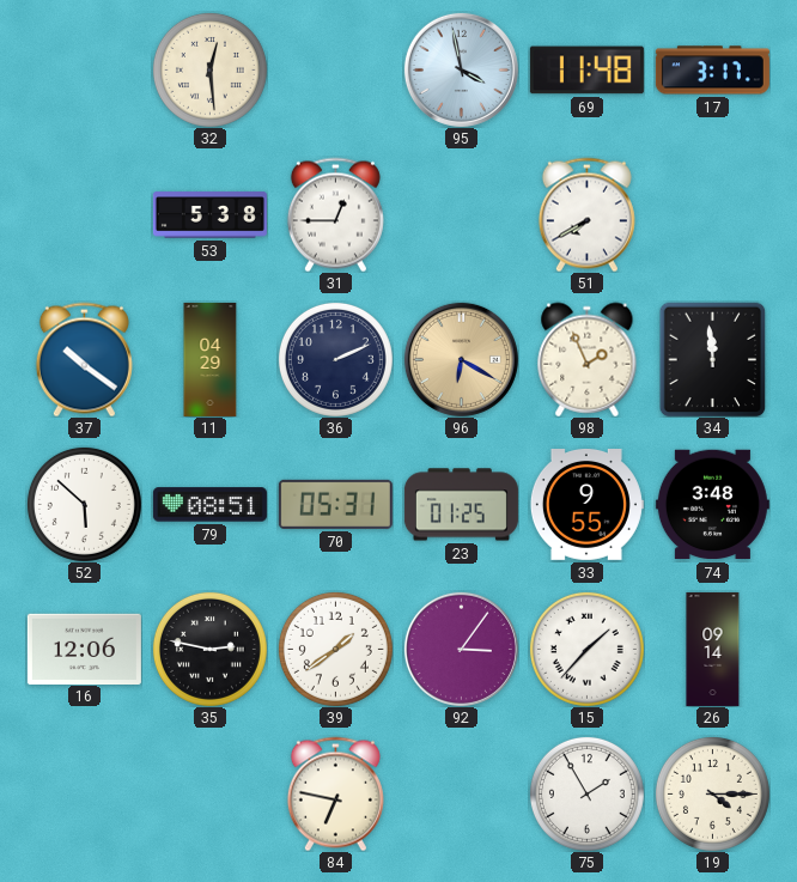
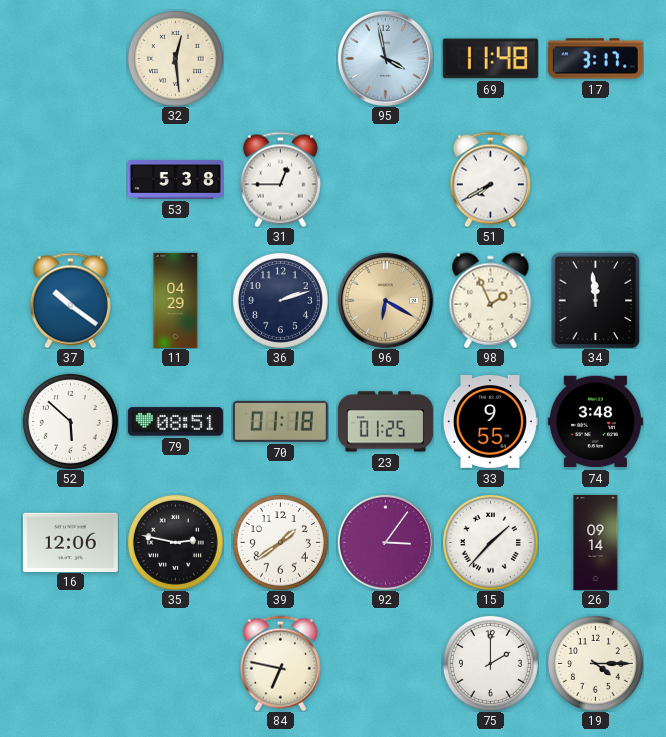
36: 2:11 -> 2:12
70: 05:31 -> 01:18
75: 1:55 -> 2:00
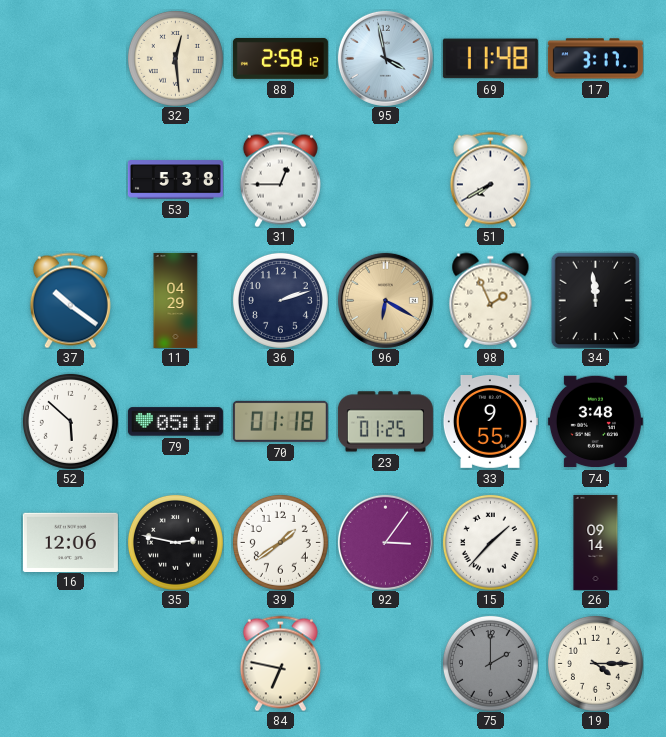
88: none -> 2:58
79: 08:51 -> 05:17
75 dial: white -> grey
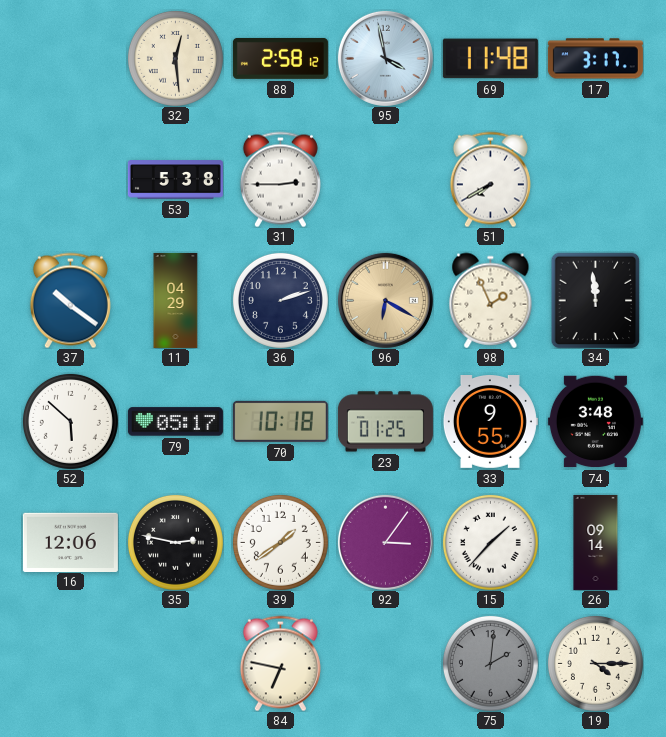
31: 12:45 -> 2:45
70: 01:18 -> 10:18
75: 2:00 -> 2:01
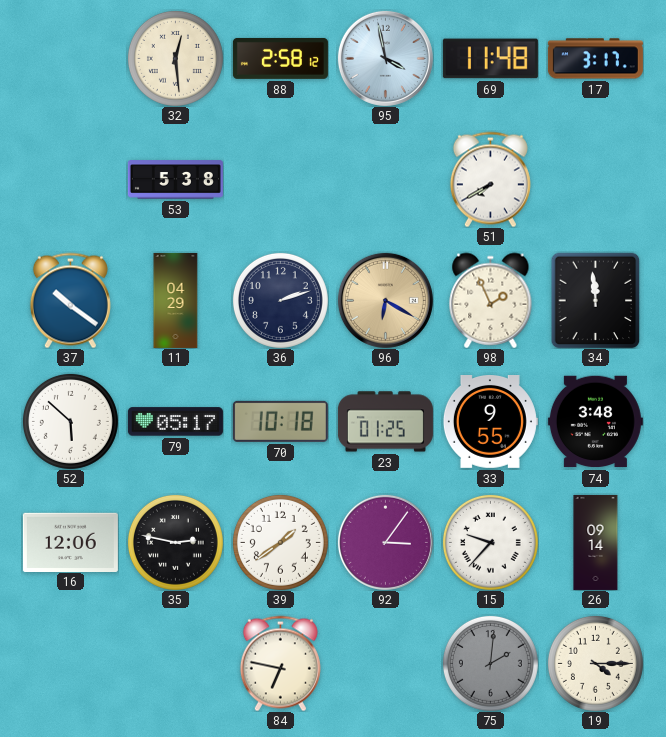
31: 2:45 -> none
15: 1:37 -> 9:37
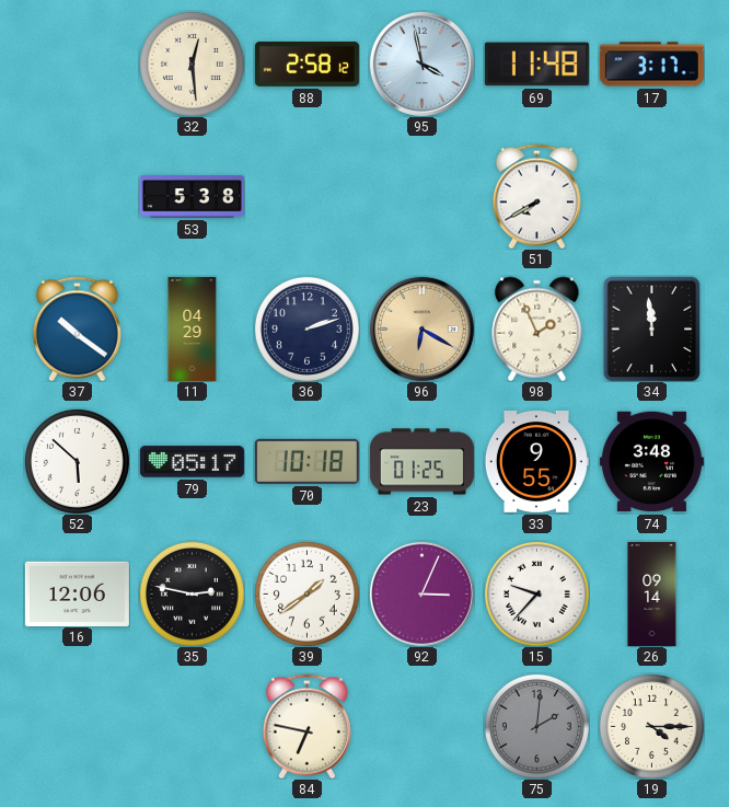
92: 3:06 -> 3:04
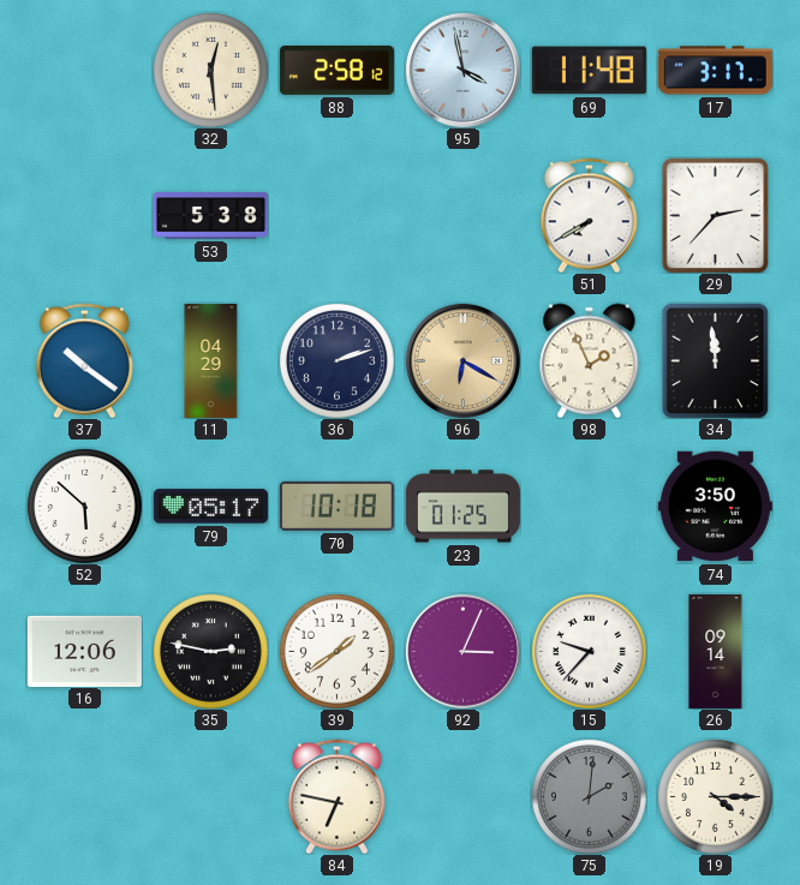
29: none -> 2:37
33: 9:55 -> none
74: 3:48 -> 3:50
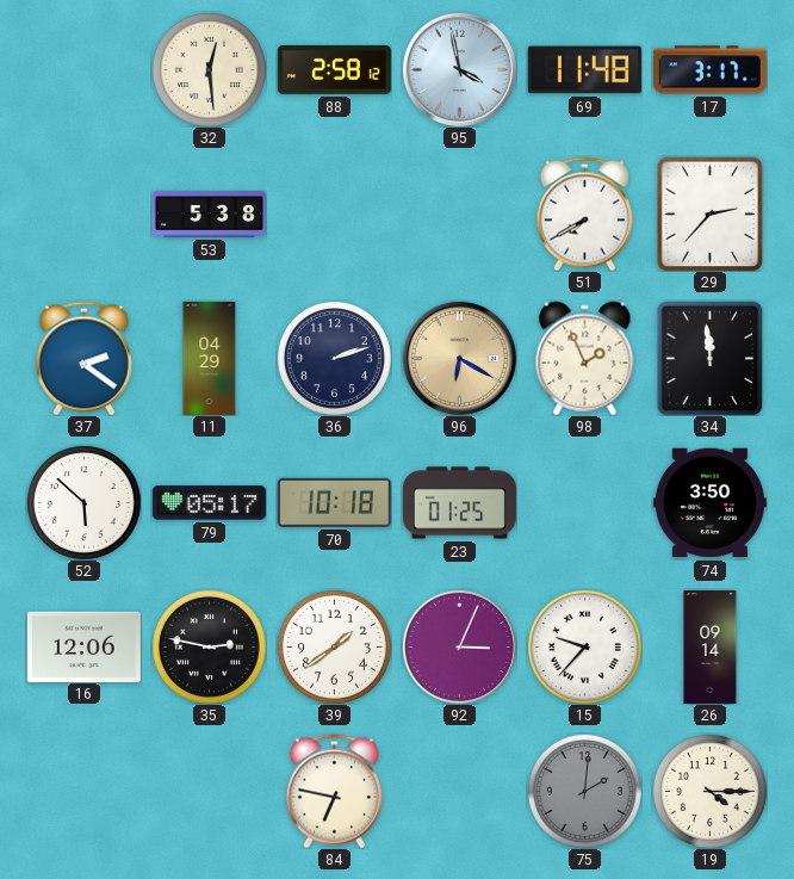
37: 10:21 -> 2:21
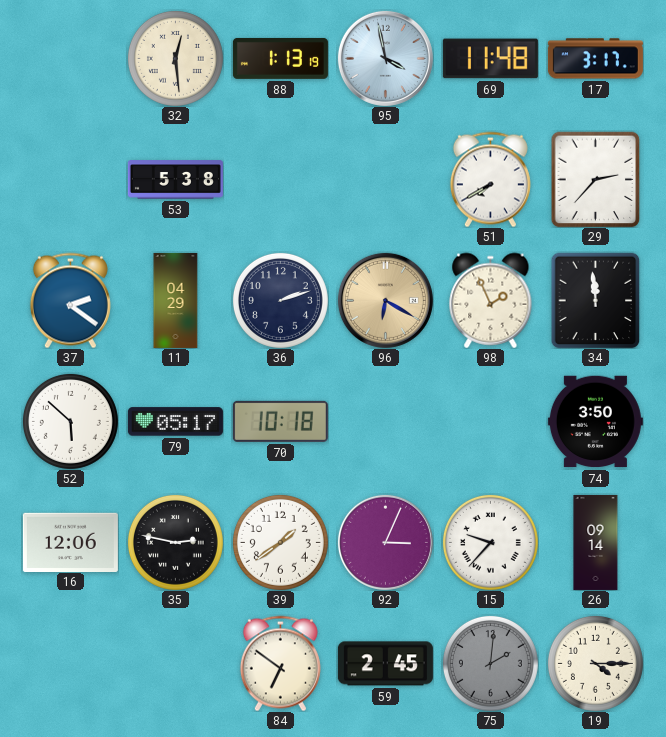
88: 2:58 -> 1:13
23: 01:25 -> none
84: 6:47 -> 6:51
59: none -> 2:45
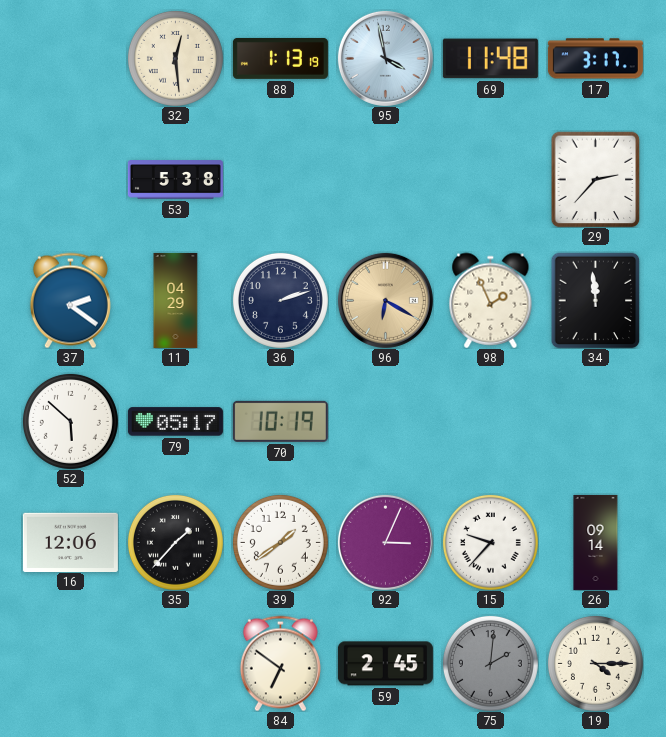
51: 7:40 -> none
70: 10:18 -> 10:19
74: 3:50 -> none
35: 2:47 -> 1:37
